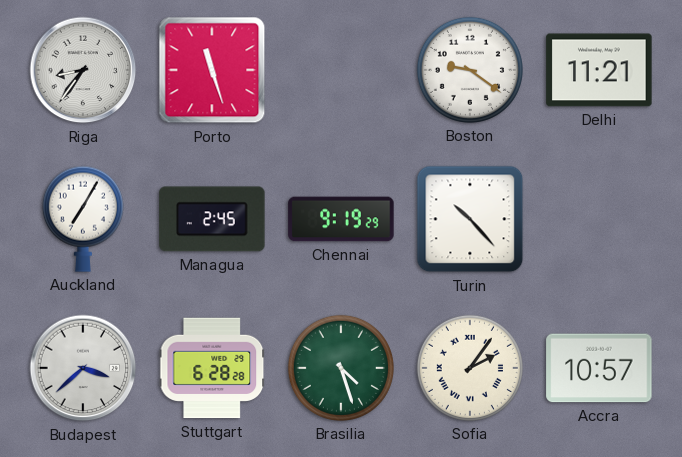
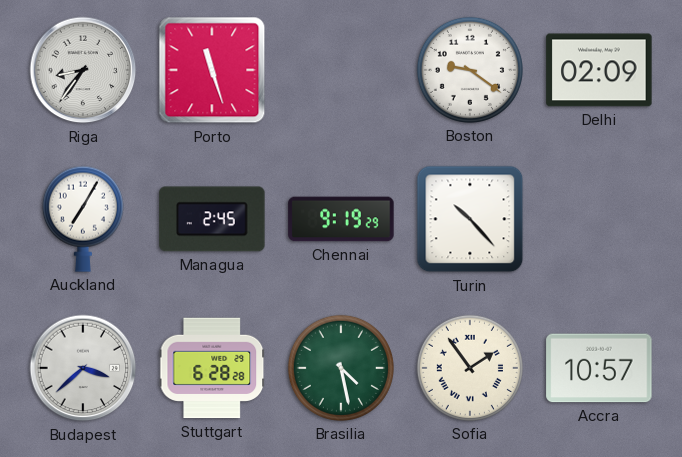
Delhi: 11:21 -> 02:09
Brasilia: 4:27 -> 4:28
Sofia: 2:06 -> 1:54
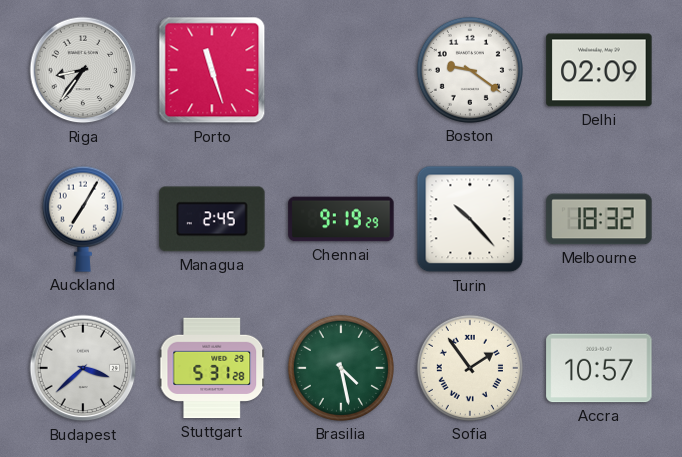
Melbourne: none -> 18:32
Stuttgart: 6:28 -> 5:31
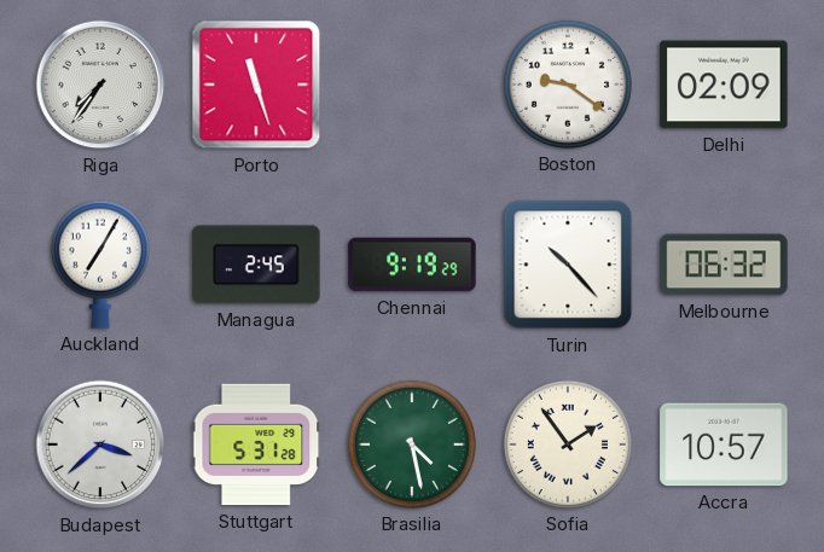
Riga: 8:36 -> 7:36
Melbourne: 18:32 -> 06:32
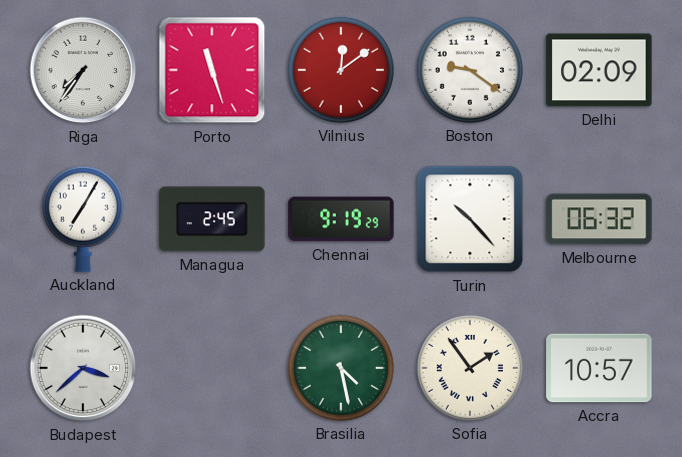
Vilnius: none -> 12:09
Stuttgart: 5:31 -> none
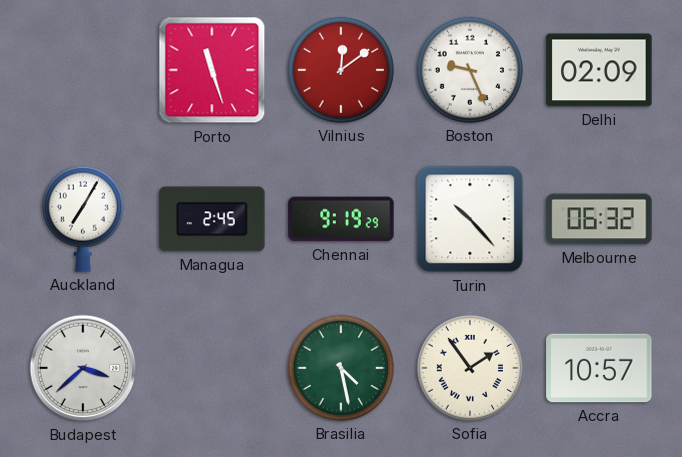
Riga: 7:36 -> none
Boston: 9:21 -> 9:26
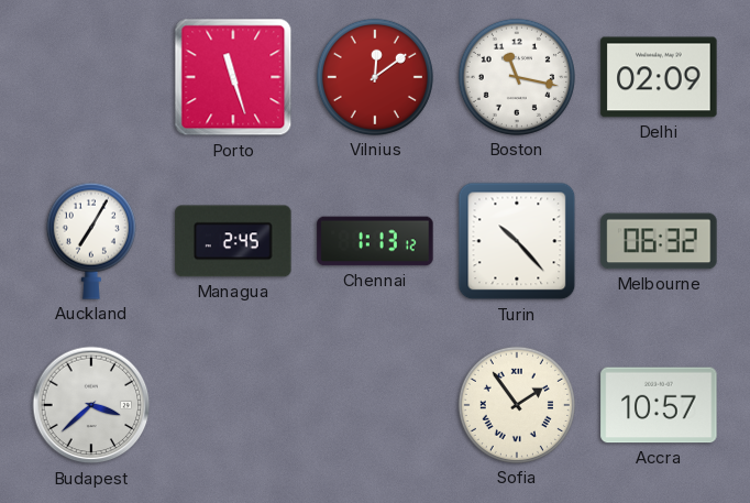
Boston: 9:26 -> 11:17
Chennai: 9:19 -> 1:13
Brasilia: 4:28 -> none
